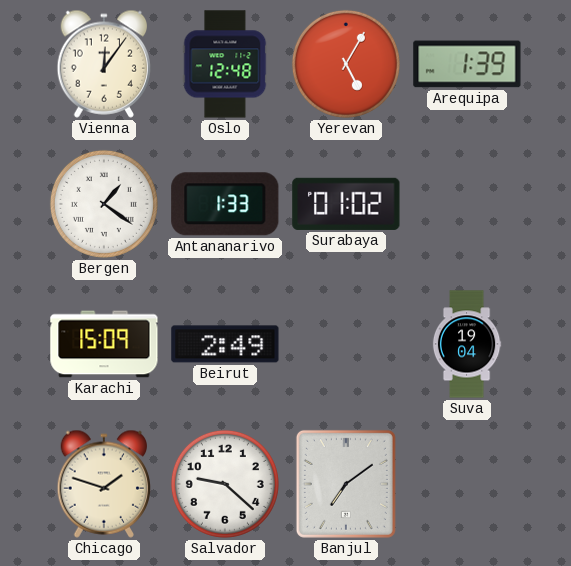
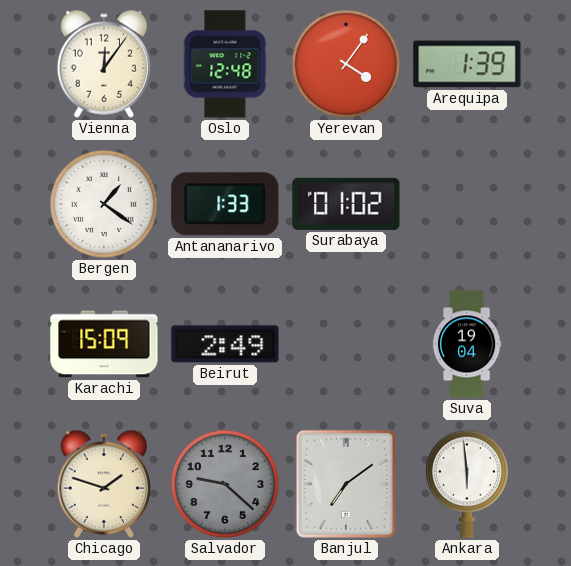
Yerevan: 5:05 -> 4:06
Salvador dial: white -> grey
Ankara: none -> 5:59
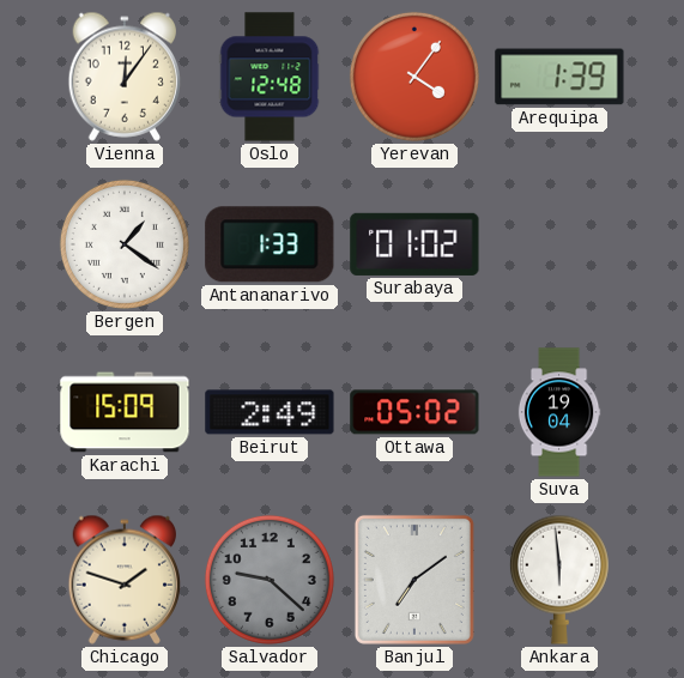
Ottawa: none -> 05:02
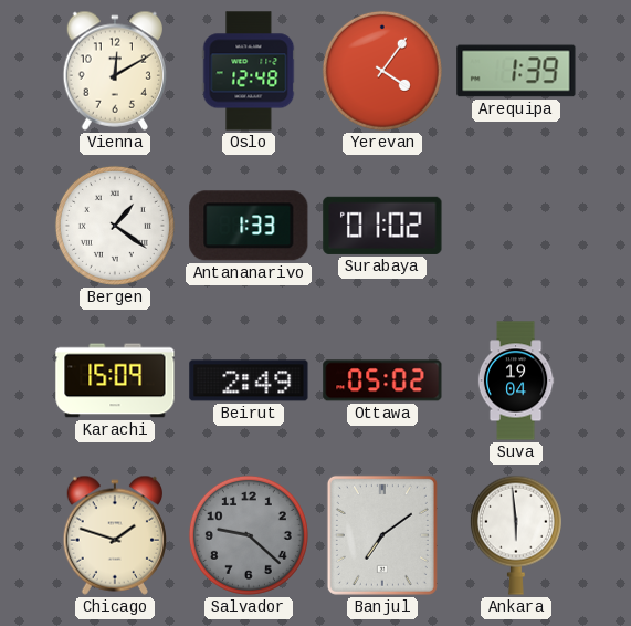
Vienna: 12:06 -> 12:10
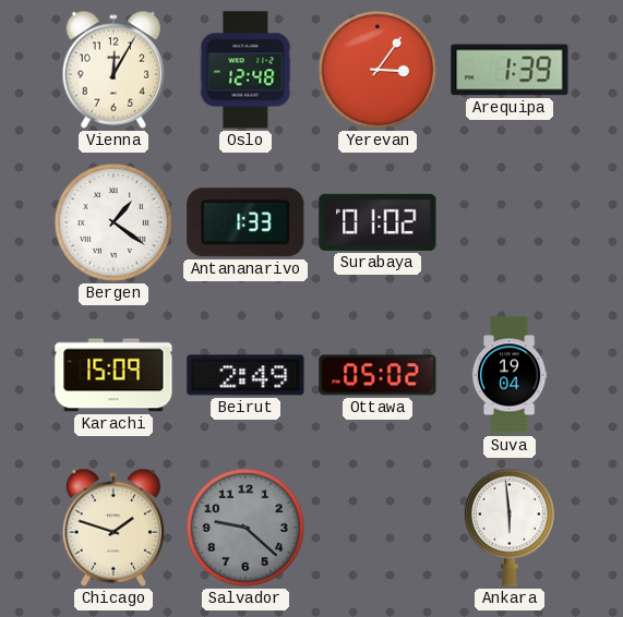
Vienna: 12:10 -> 12:05
Yerevan: 4:06 -> 3:06
Banjul: 7:09 -> none
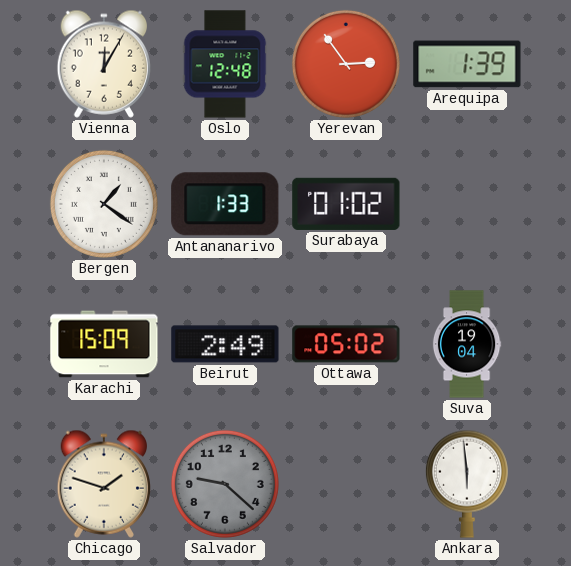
Yerevan: 3:06 -> 2:54
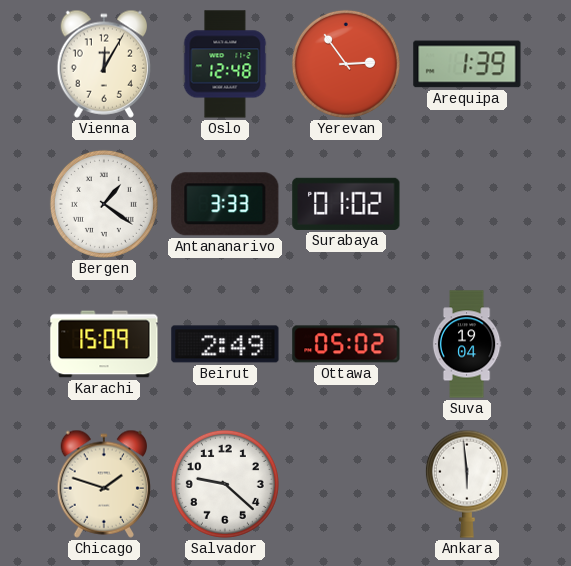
Antananarivo: 1:33 -> 3:33
Salvador dial: grey -> white
